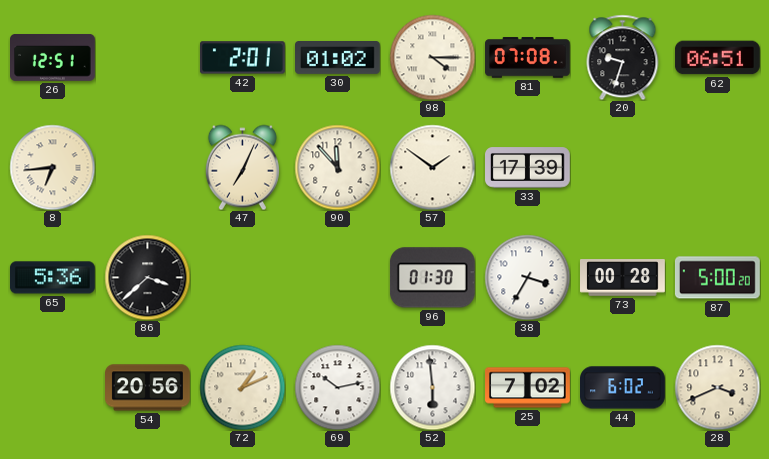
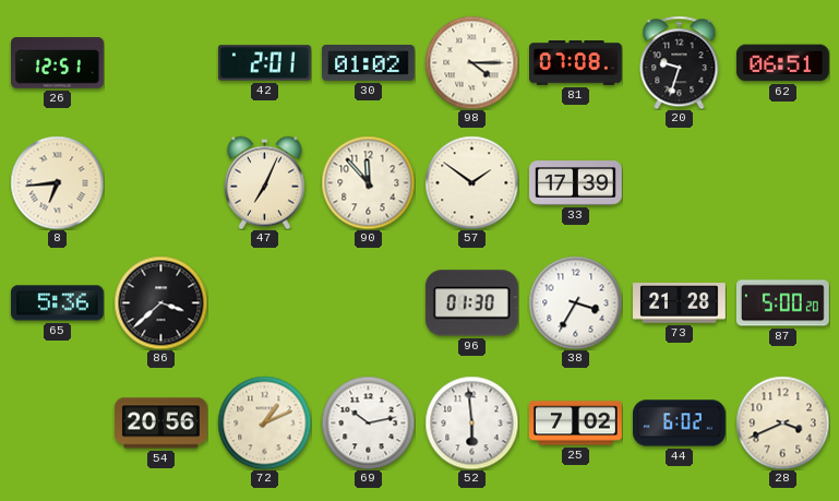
73: 00:28 -> 21:28
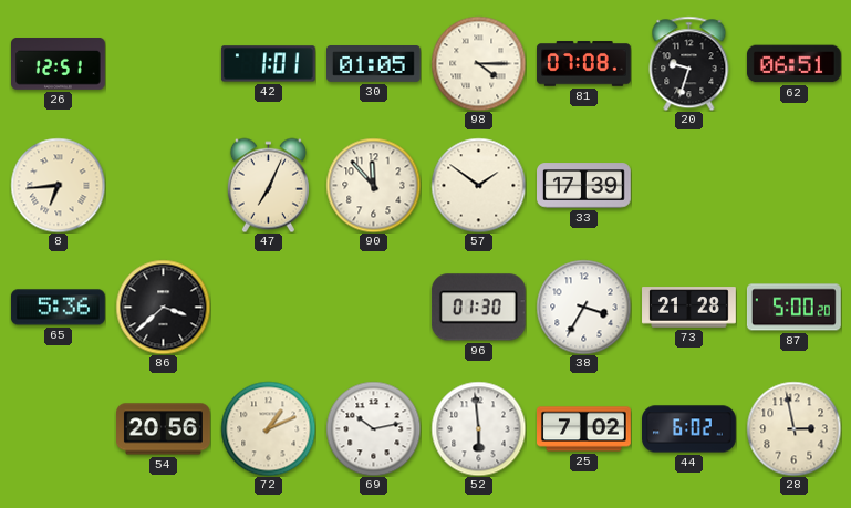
42: 2:01 -> 1:01
30: 01:02 -> 01:05
28: 3:41 -> 2:58
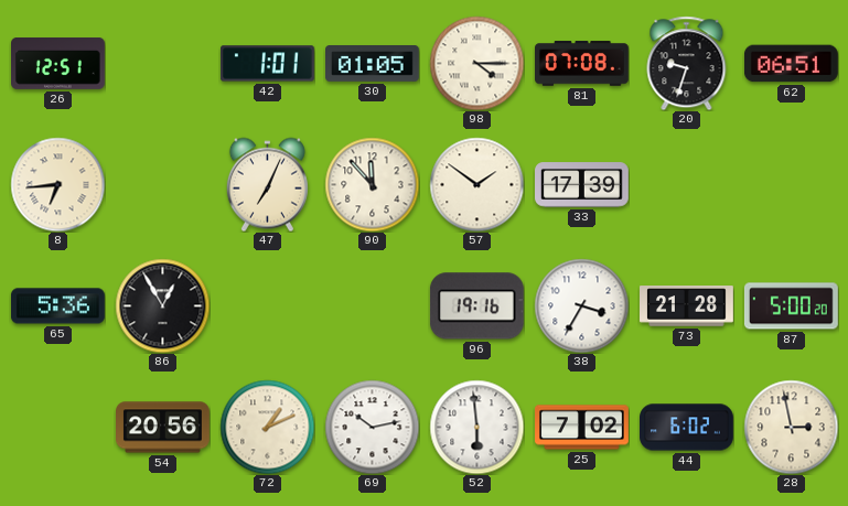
86: 3:38 -> 12:55
96: 01:30 -> 19:16
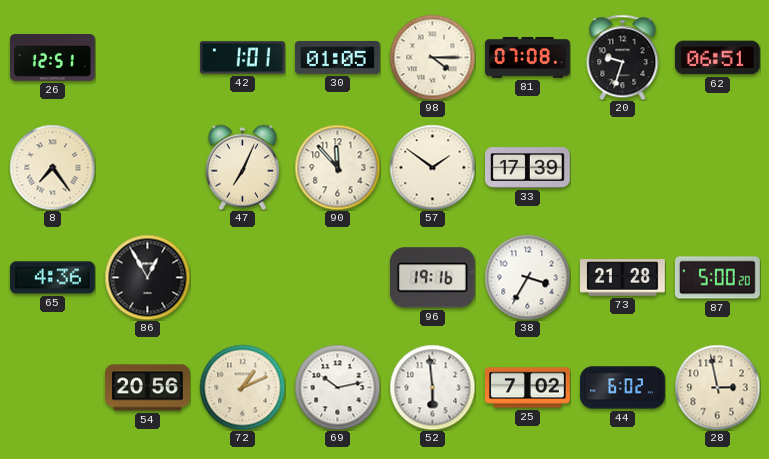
8: 6:44 -> 7:24
65: 5:36 -> 4:36
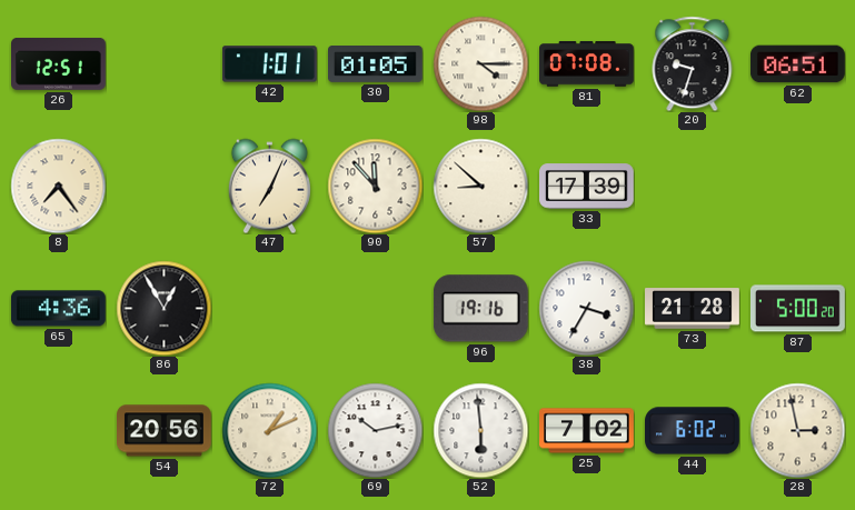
57: 1:51 -> 8:52
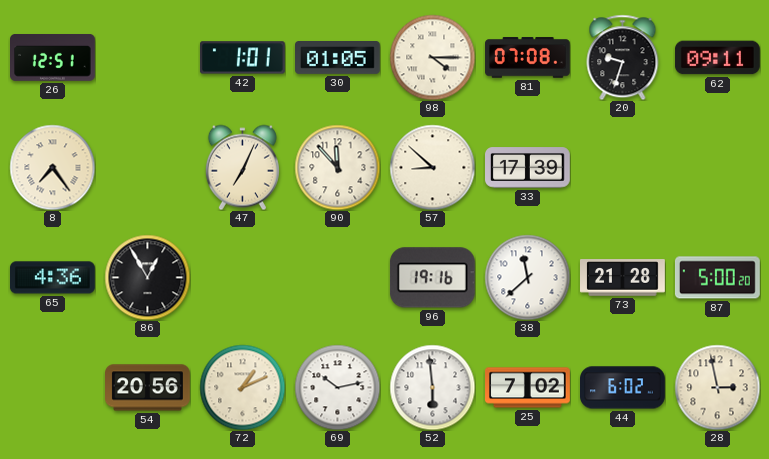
62: 06:51 -> 09:11
38: 3:35 -> 11:38
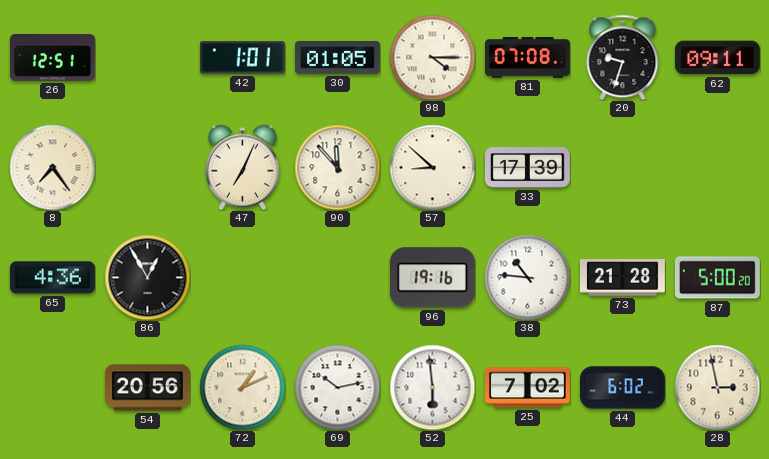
38: 11:38 -> 10:46
